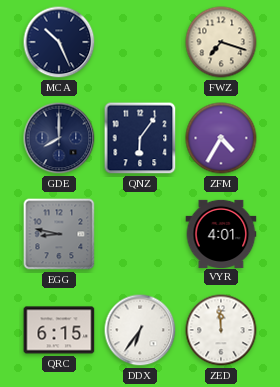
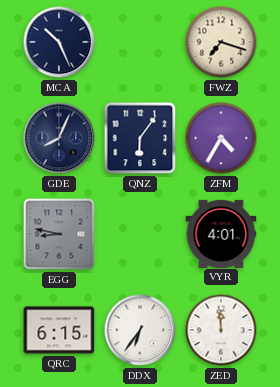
GDE: 8:00 -> 8:04
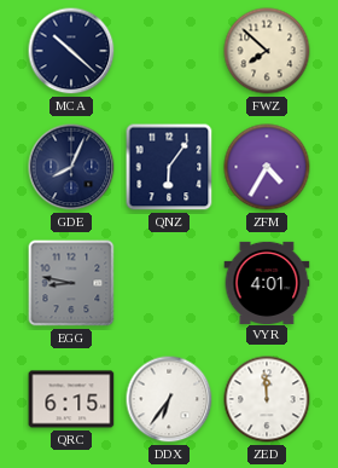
MCA: 10:26 -> 10:22
FWZ: 7:18 -> 7:52
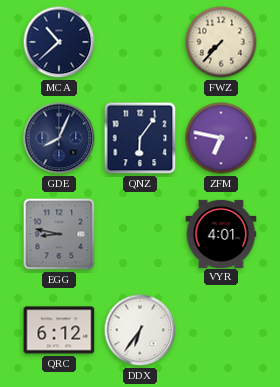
MCA: 10:22 -> 10:38
FWZ: 7:52 -> 7:37
ZFM: 4:35 -> 6:47
QRC: 6:15 -> 6:12
ZED: 11:59 -> none
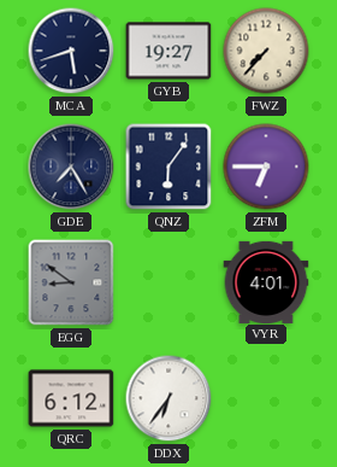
MCA: 10:38 -> 5:42
GYB: none -> 19:27
GDE: 8:04 -> 7:25
ZFM: 6:47 -> 6:45
EGG: 8:47 -> 8:51
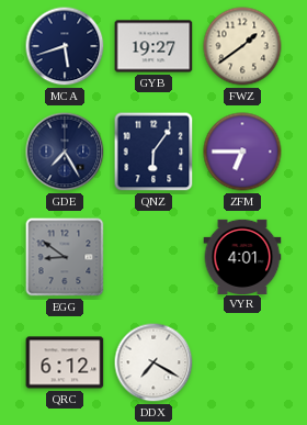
FWZ: 7:37 -> 1:39
DDX: 6:36 -> 7:20
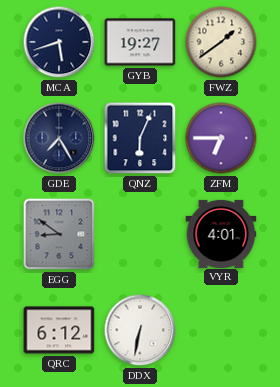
QNZ: 6:06 -> 6:04
DDX: 7:20 -> 6:32
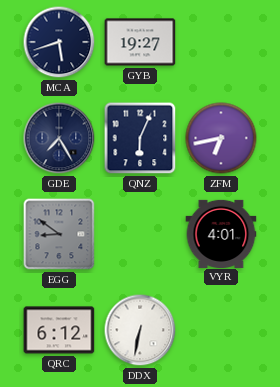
FWZ: 1:39 -> none
ZFM: 6:45 -> 6:43
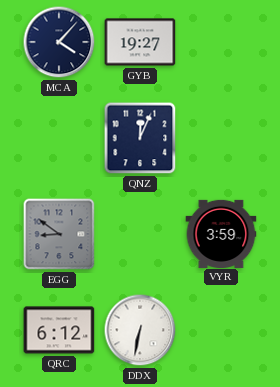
MCA: 5:42 -> 4:07
GDE: 7:25 -> none
QNZ: 6:04 -> 12:04
ZFM: 6:43 -> none
VYR: 4:01 -> 3:59
